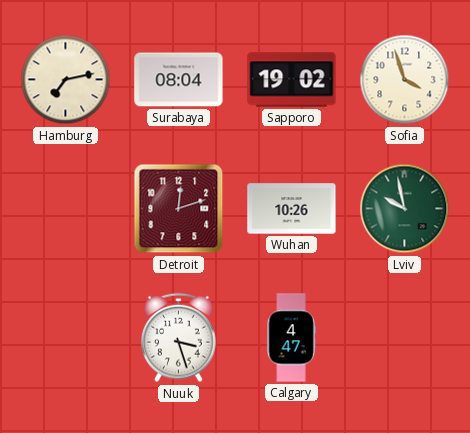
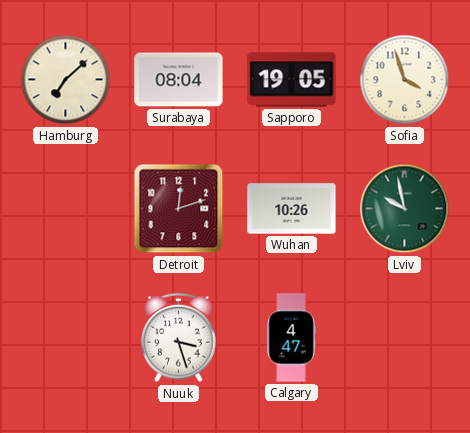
Hamburg: 7:13 -> 7:08
Sapporo: 19:02 -> 19:05
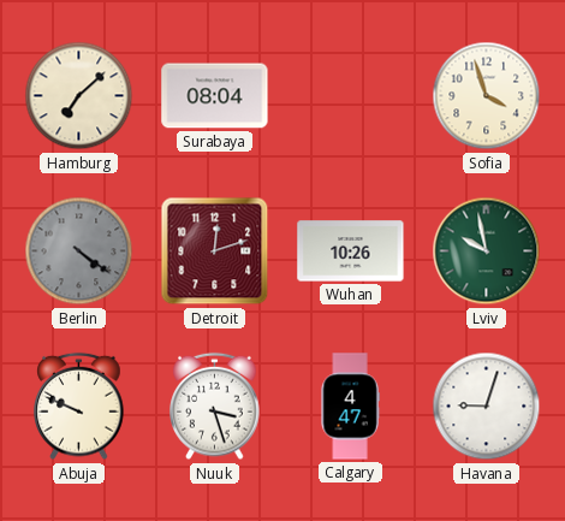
Sapporo: 19:05 -> none
Berlin: none -> 4:21
Abuja: none -> 9:49
Havana: none -> 9:03
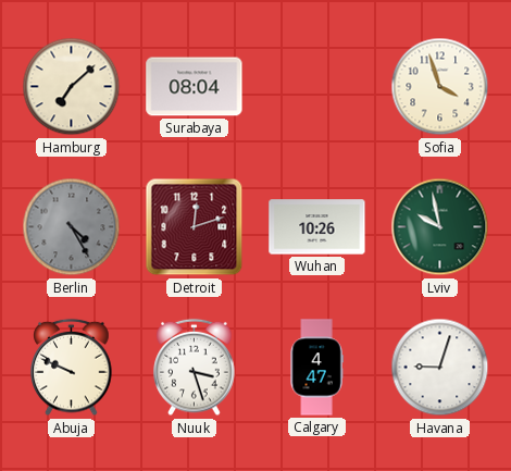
Berlin: 4:21 -> 4:25
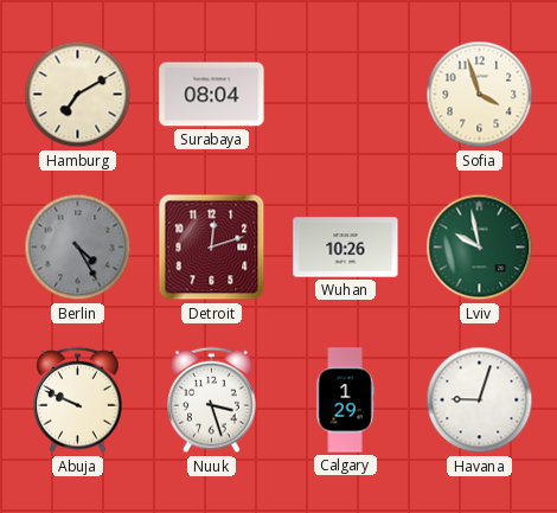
Hamburg: 7:08 -> 7:10
Calgary: 4:47 -> 1:29
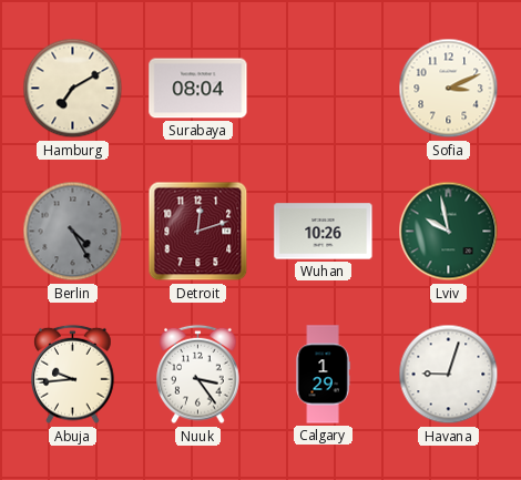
Sofia: 3:57 -> 3:11
Abuja: 9:49 -> 9:44
Nuuk: 3:27 -> 3:24
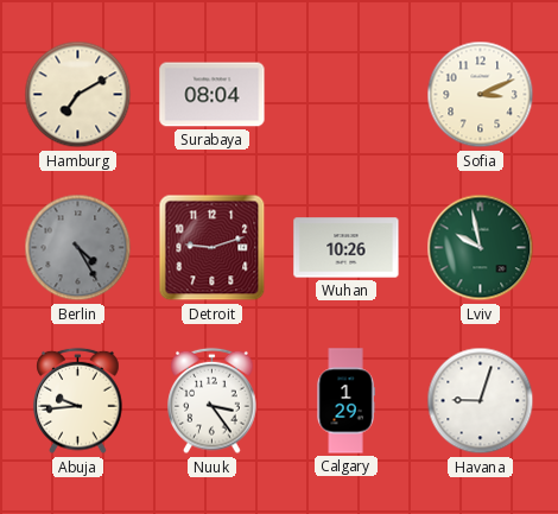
Detroit: 12:12 -> 9:12
